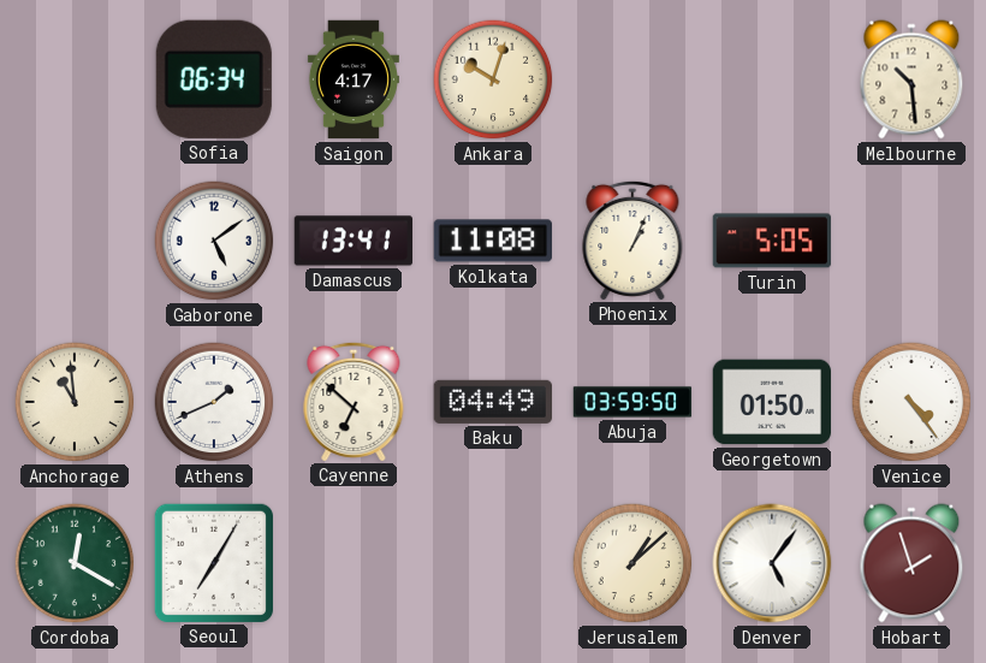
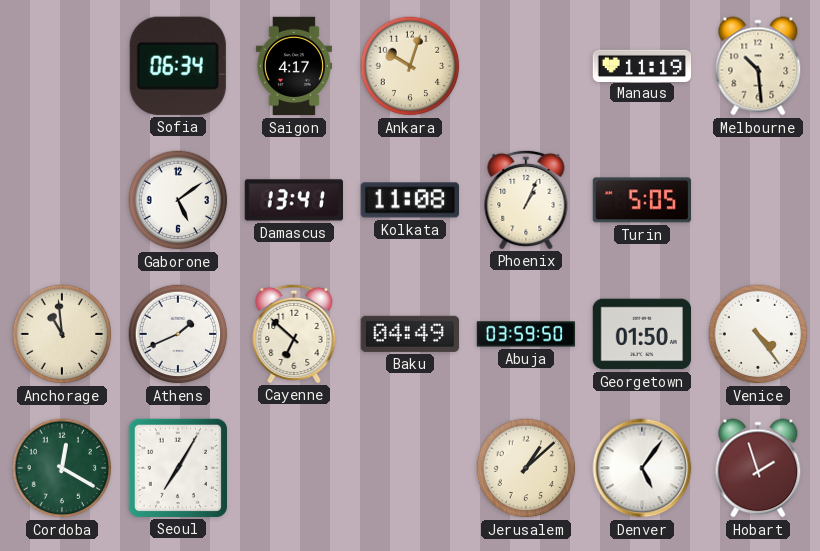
Manaus: none -> 11:19
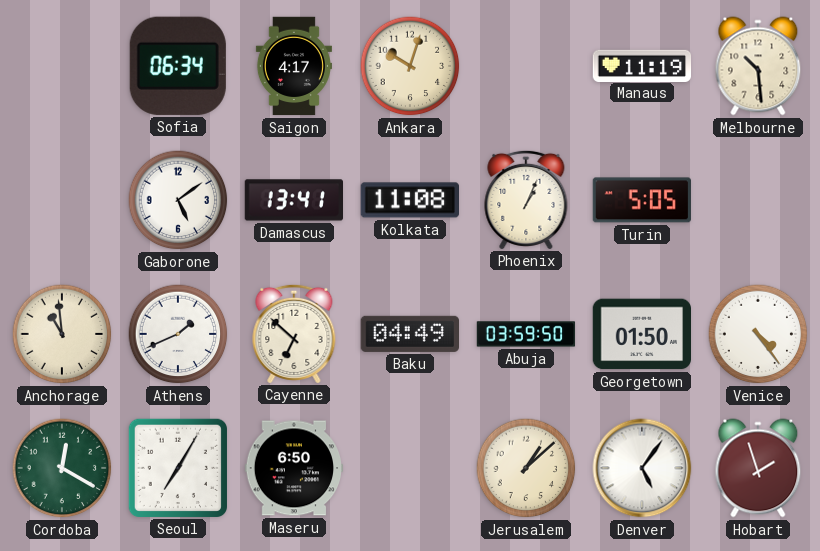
Maseru: none -> 6:50
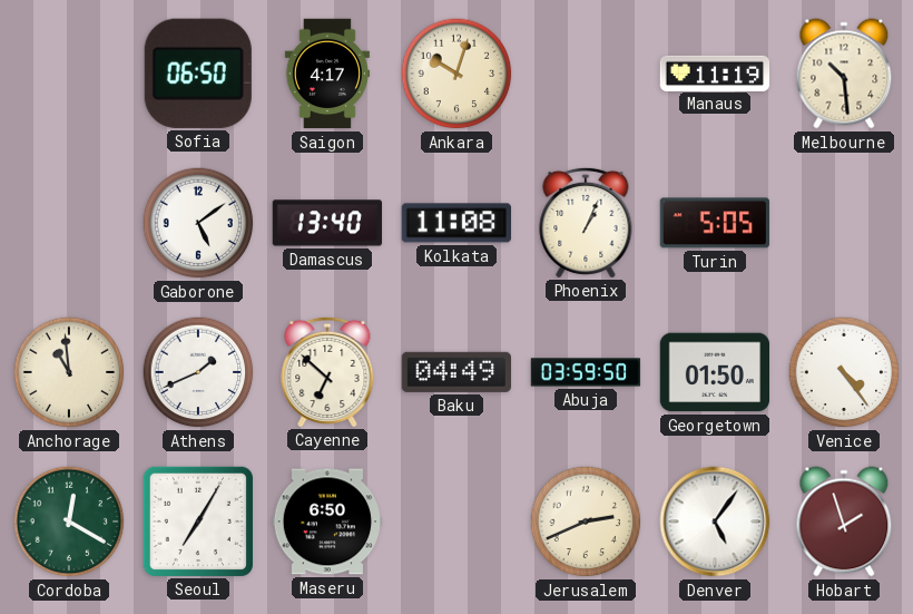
Sofia: 06:34 -> 06:50
Damascus: 13:41 -> 13:40
Jerusalem: 1:08 -> 2:41
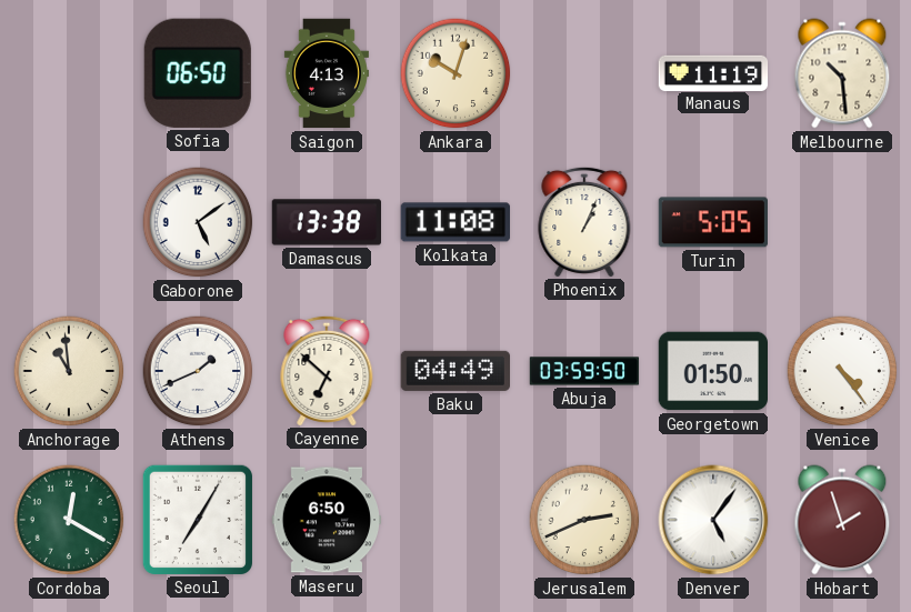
Saigon: 4:17 -> 4:13
Damascus: 13:40 -> 13:38
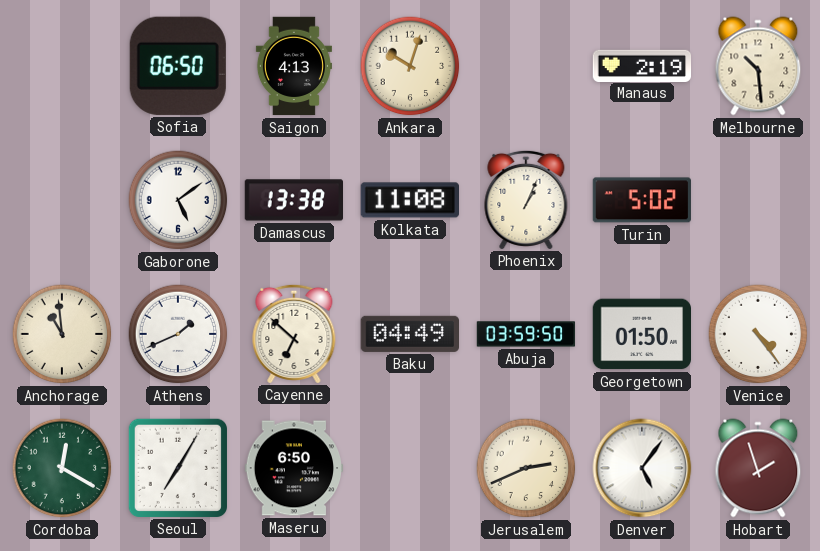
Manaus: 11:19 -> 2:19
Turin: 5:05 -> 5:02
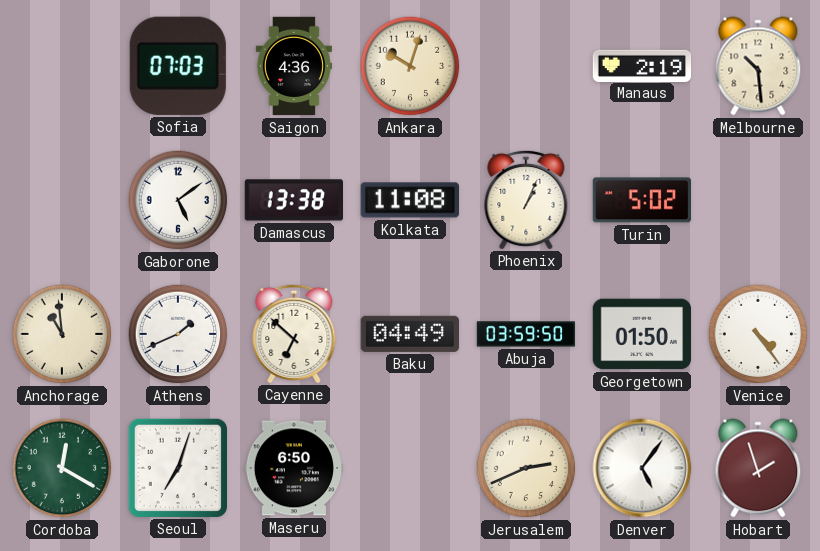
Sofia: 06:50 -> 07:03
Saigon: 4:13 -> 4:36
Seoul: 7:05 -> 7:03
